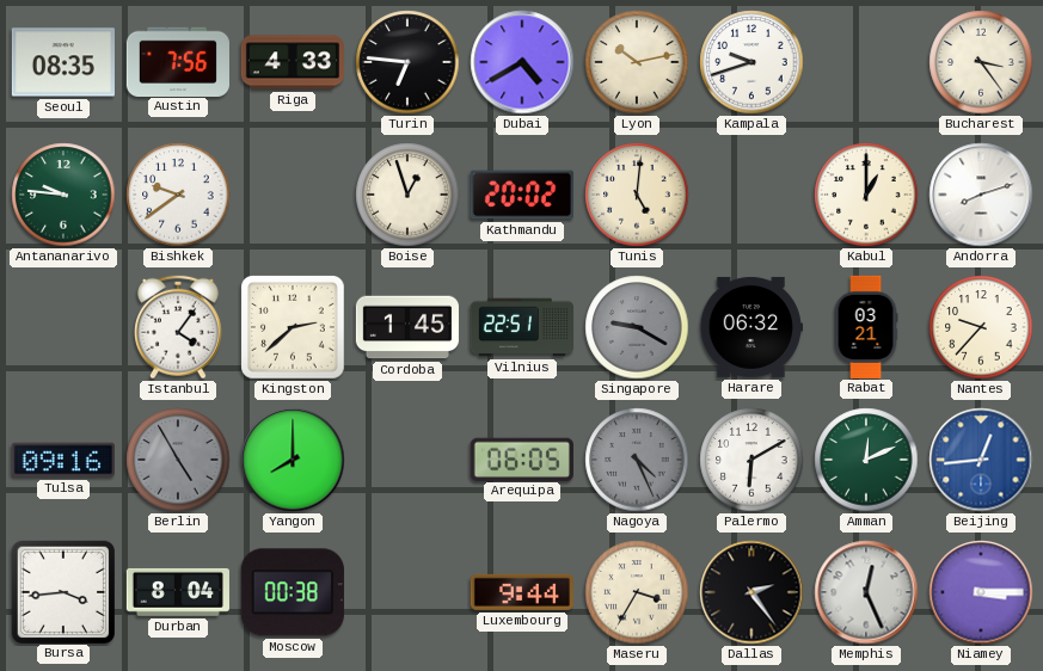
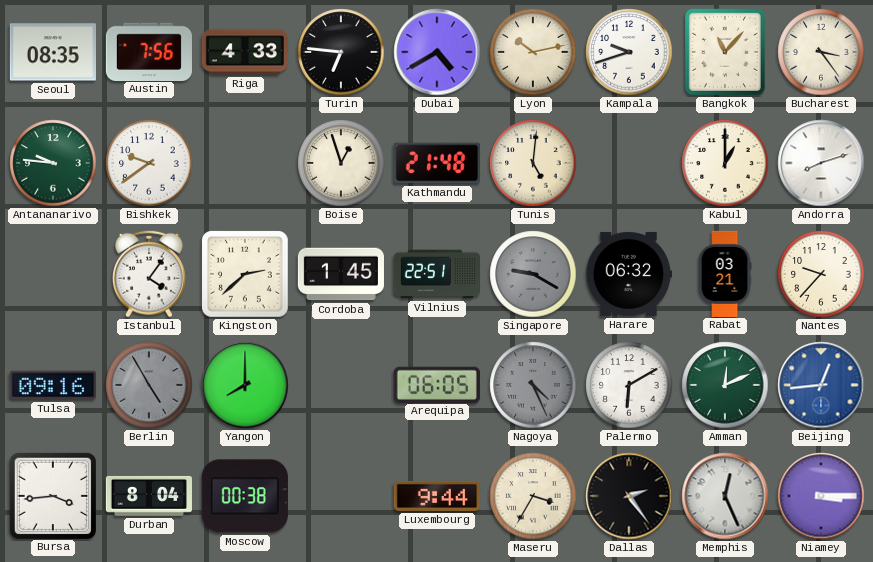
Bangkok: none -> 11:07
Kathmandu: 20:02 -> 21:48
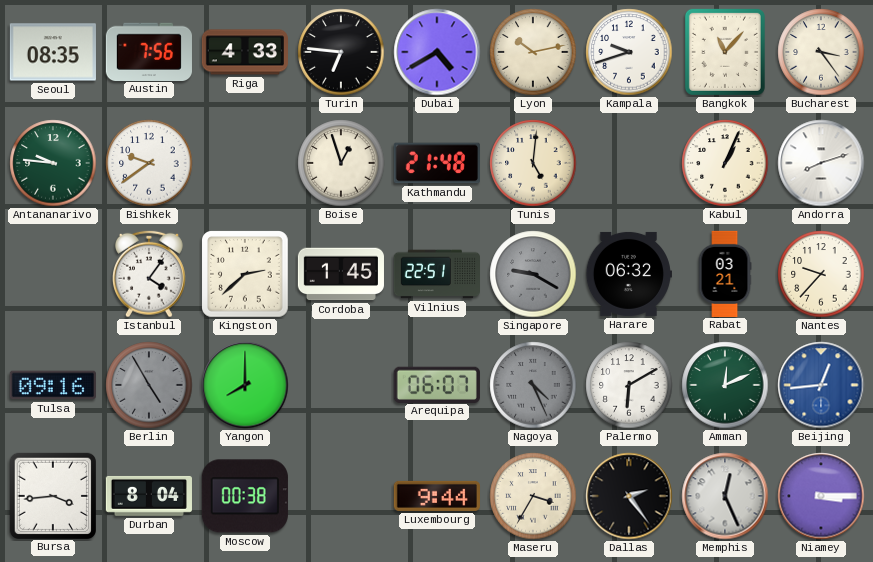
Kabul: 1:00 -> 1:04
Arequipa: 06:05 -> 06:07
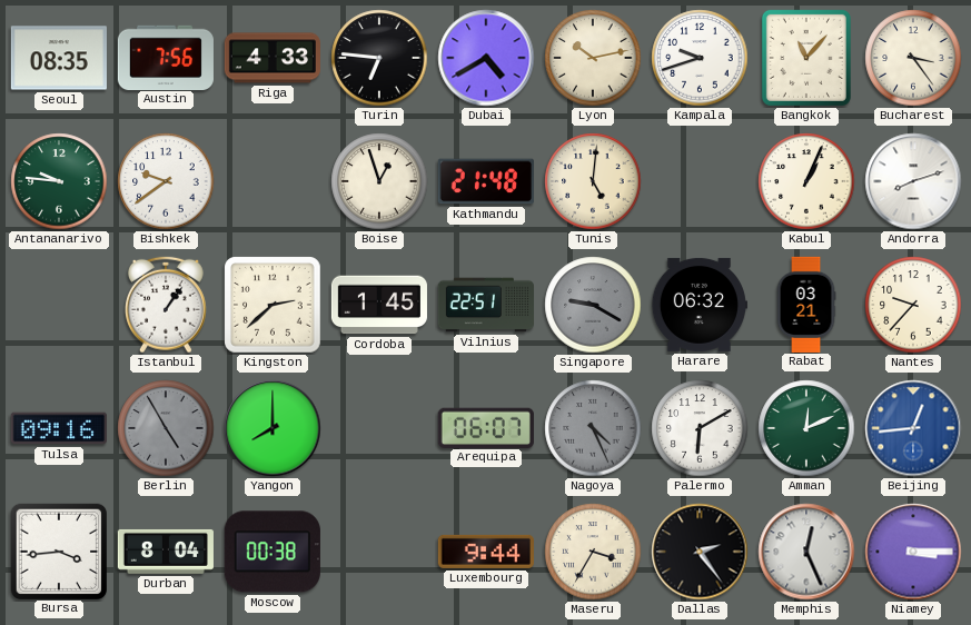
Istanbul: 4:06 -> 1:06
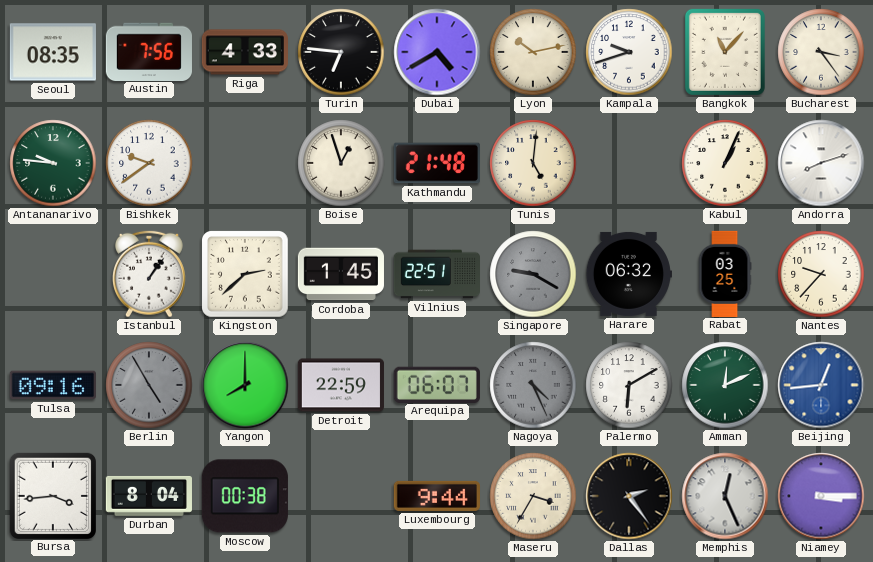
Rabat: 03:21 -> 03:25
Detroit: none -> 22:59
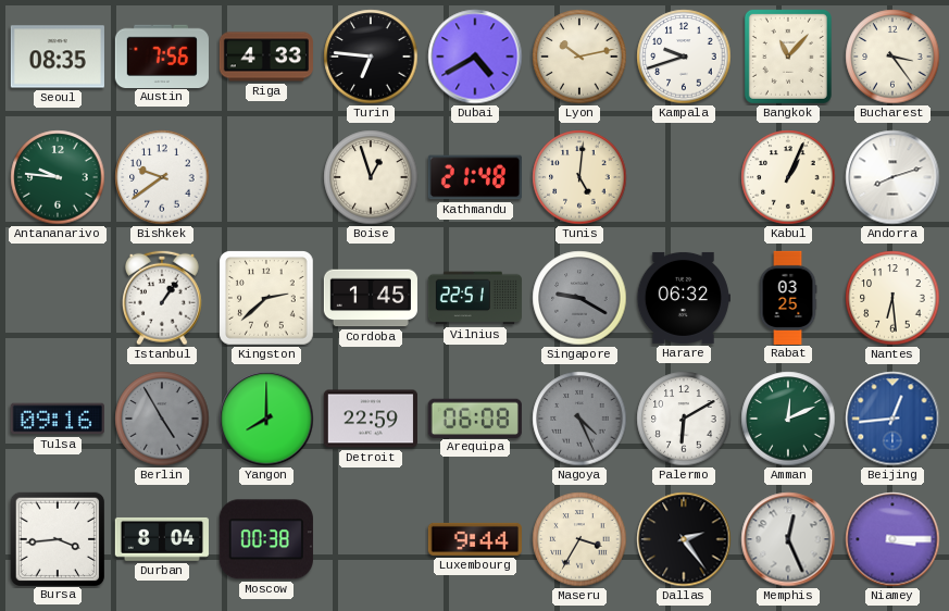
Nantes: 9:37 -> 6:29
Arequipa: 06:07 -> 06:08
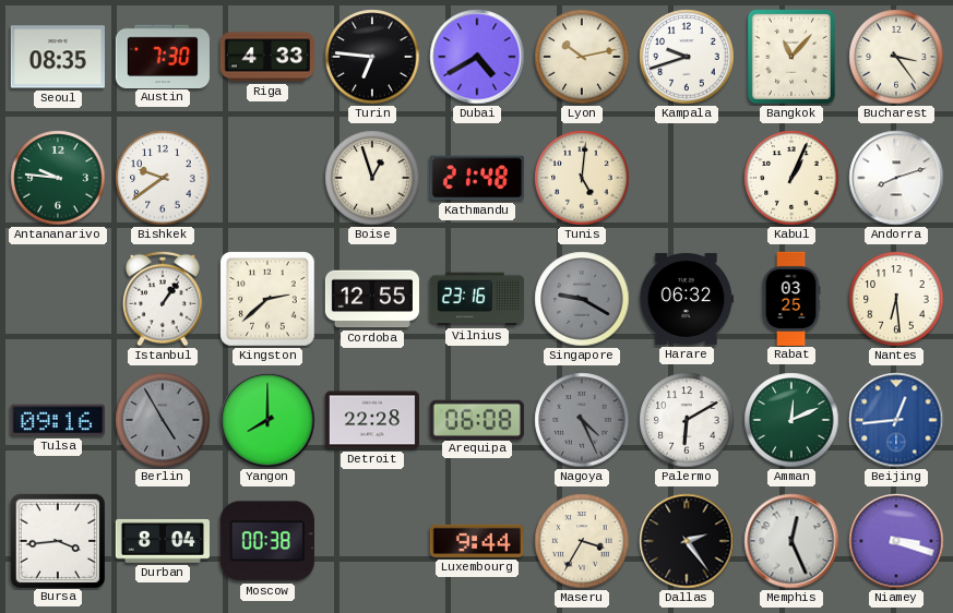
Austin: 7:56 -> 7:30
Cordoba: 1:45 -> 12:55
Vilnius: 22:51 -> 23:16
Detroit: 22:59 -> 22:28
Niamey: 3:15 -> 3:18
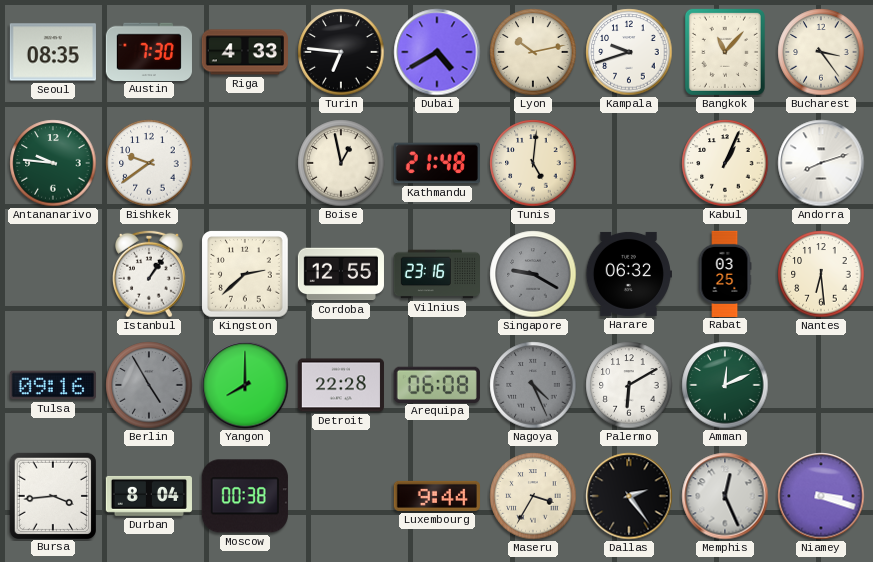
Boise: 12:57 -> 12:58
Beijing: 12:44 -> none
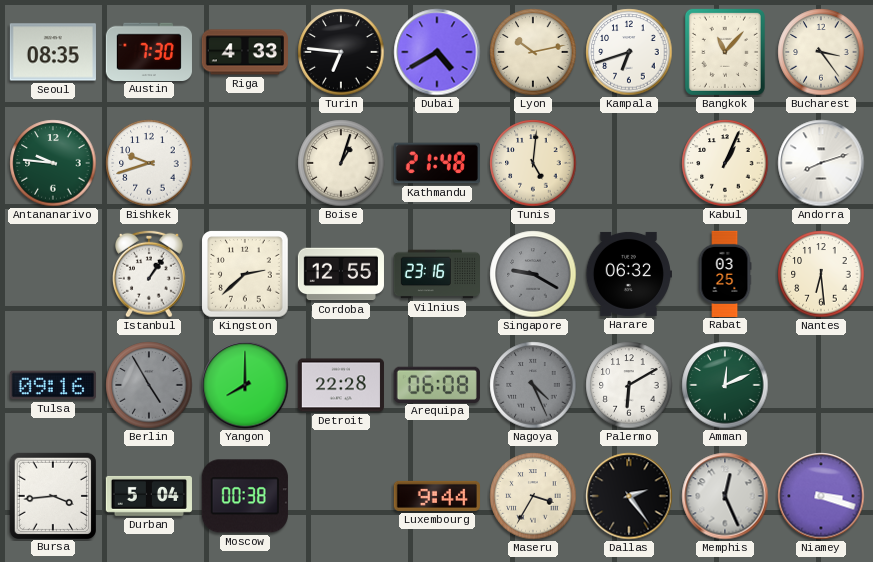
Kampala: 9:42 -> 6:42
Bishkek: 9:39 -> 9:42
Boise: 12:58 -> 1:03
Durban: 8:04 -> 5:04
